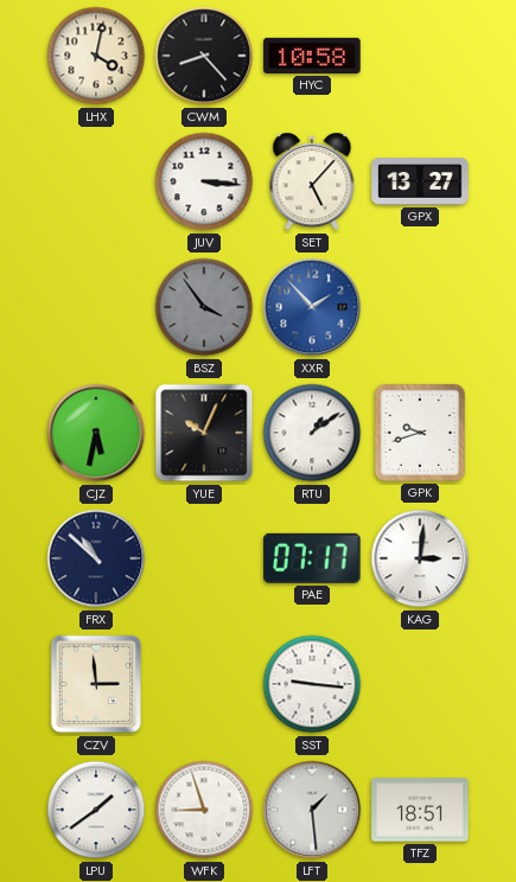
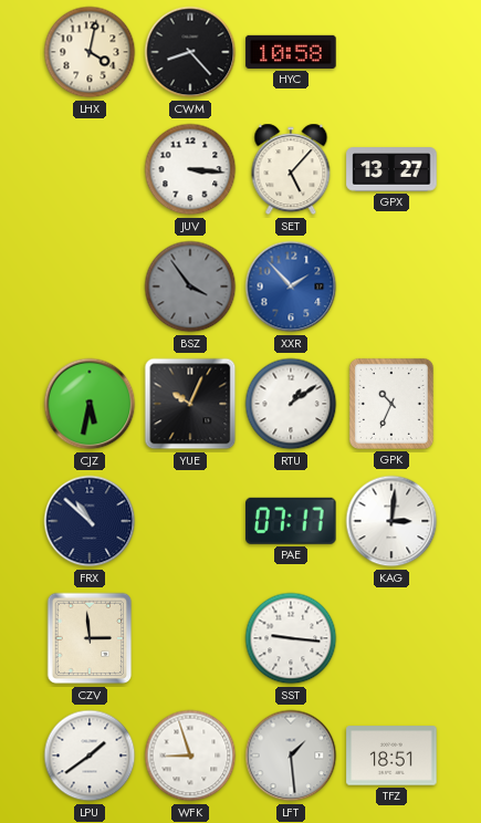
GPK: 9:42 -> 10:34
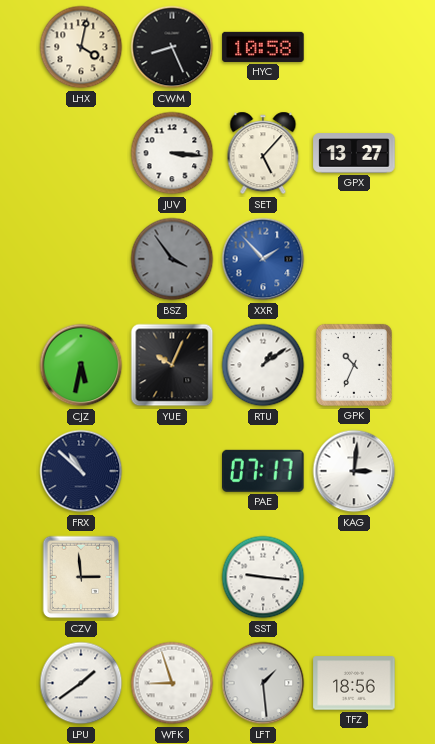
CWM: 8:23 -> 8:26
TFZ: 18:51 -> 18:56
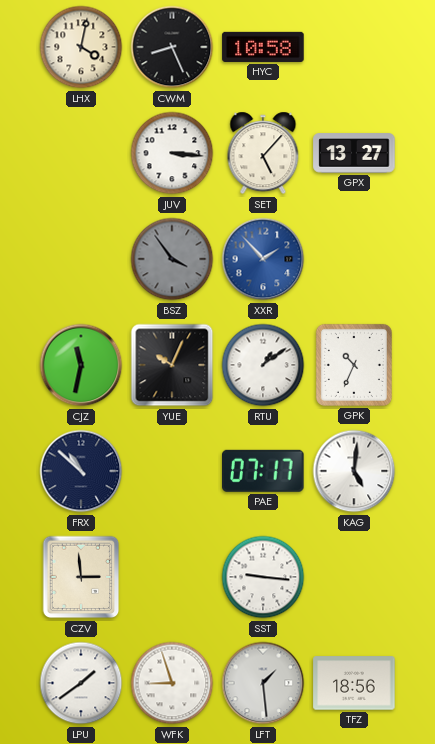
CJZ: 5:32 -> 11:32
KAG: 3:01 -> 5:01
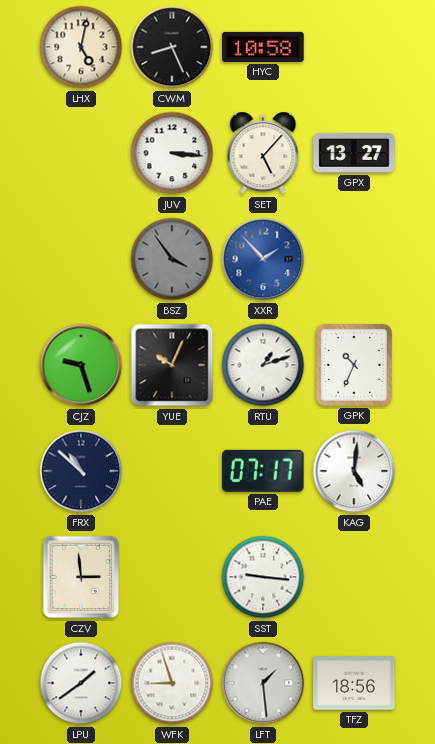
LHX: 4:02 -> 5:02
CJZ: 11:32 -> 9:27
RTU: 1:09 -> 1:12
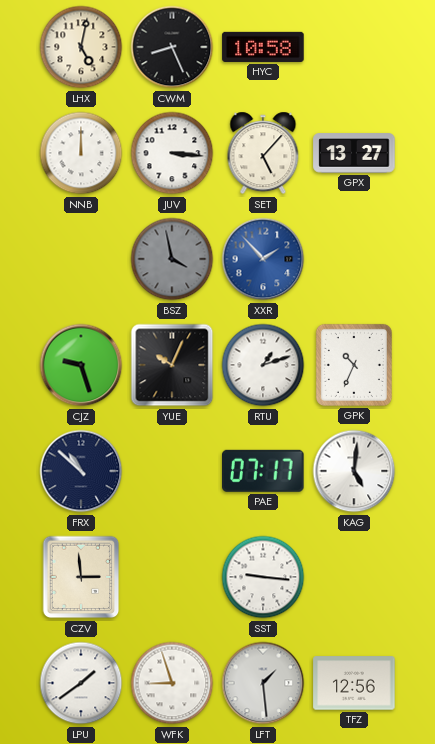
NNB: none -> 12:00
BSZ: 3:54 -> 3:58
TFZ: 18:56 -> 12:56
